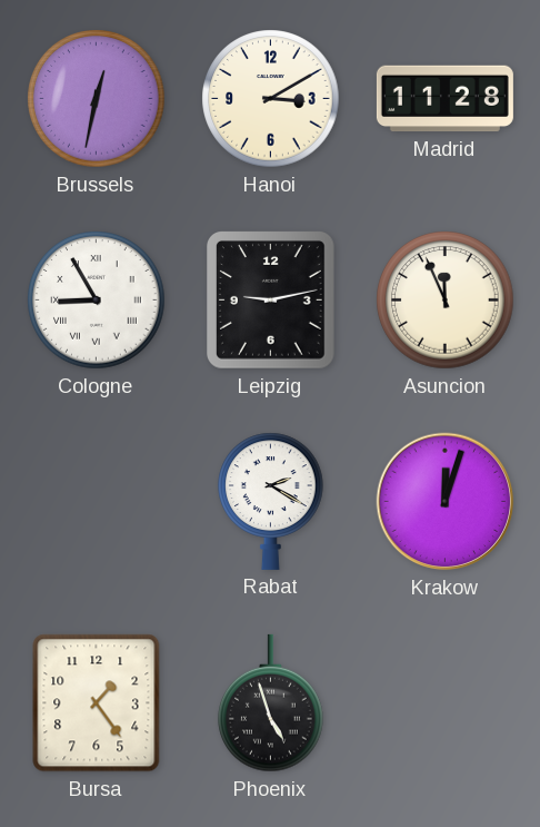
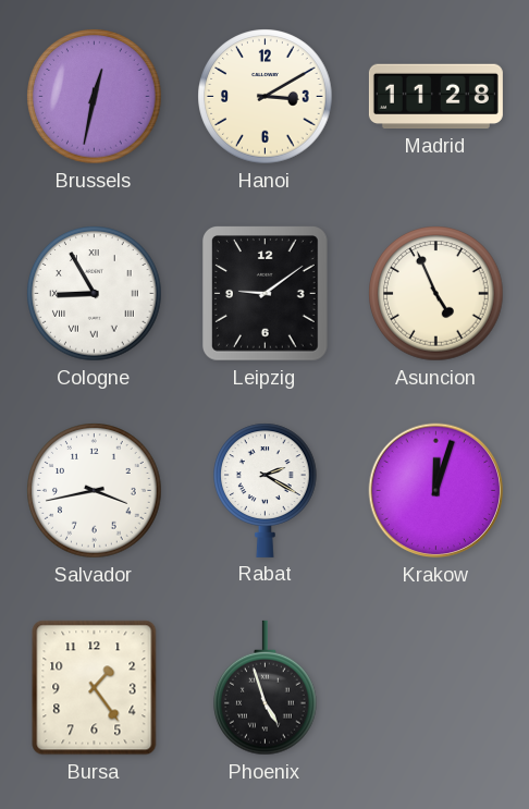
Leipzig: 9:13 -> 9:09
Asuncion: 11:56 -> 4:56
Salvador: none -> 3:43
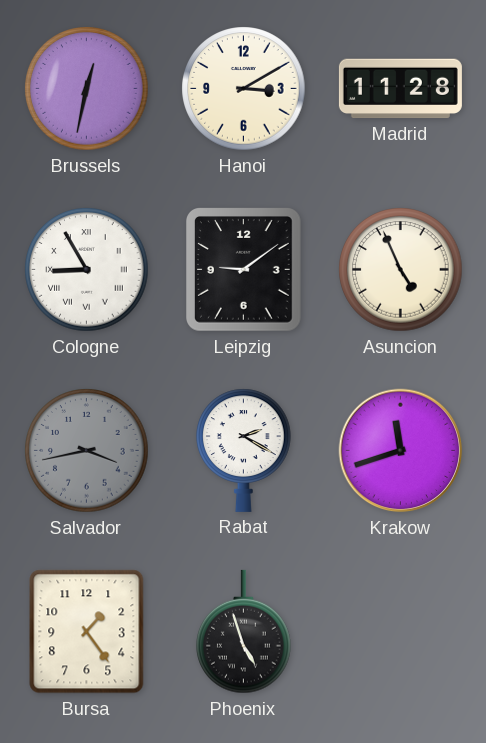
Salvador dial: white -> grey
Krakow: 12:03 -> 11:42
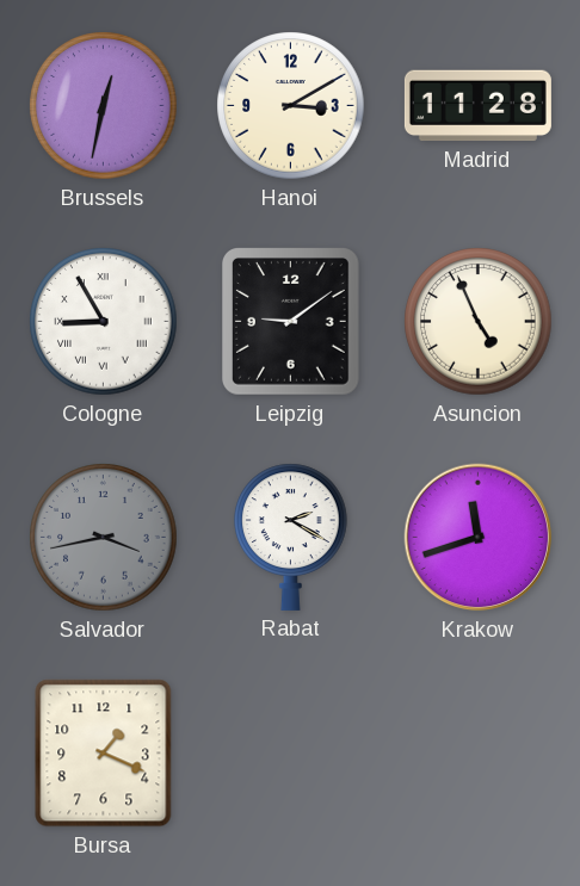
Bursa: 1:24 -> 1:19
Phoenix: 4:57 -> none
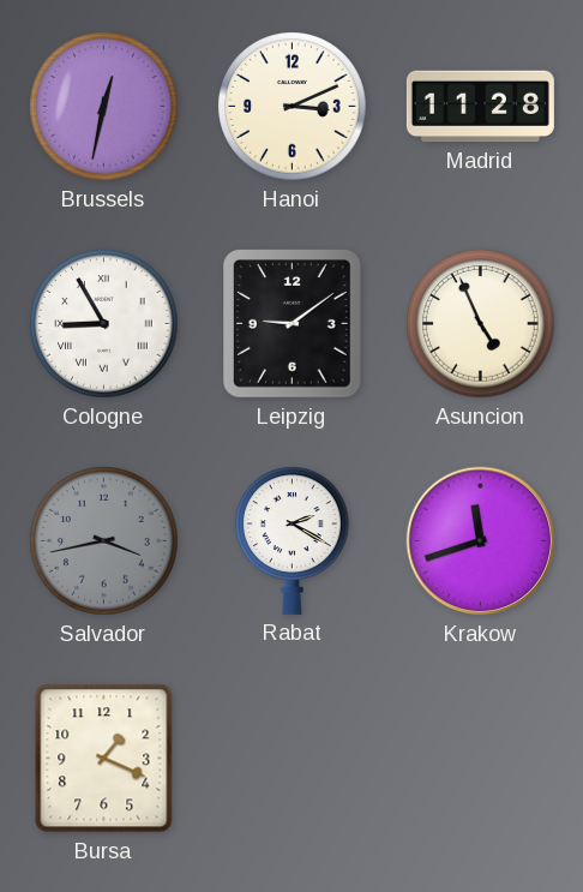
Hanoi: 3:10 -> 3:11
